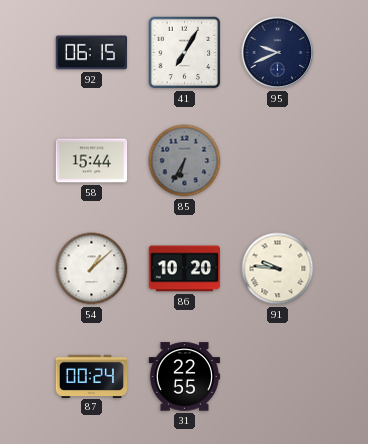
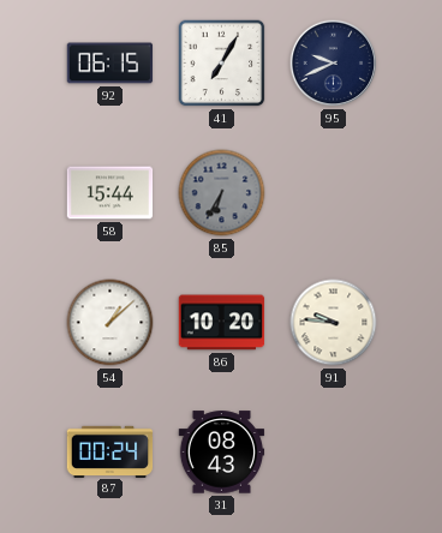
31: 22:55 -> 08:43
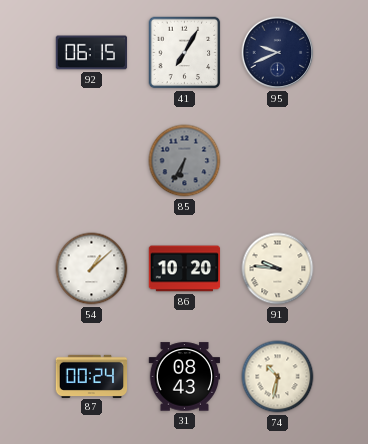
58: 15:44 -> none
74: none -> 10:32
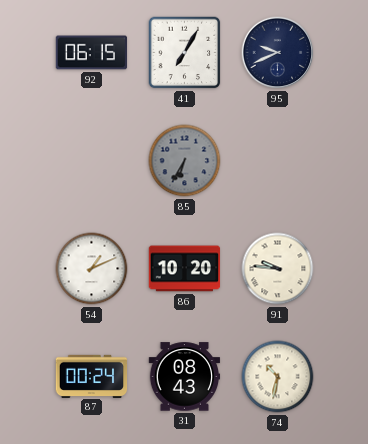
54: 1:08 -> 1:11
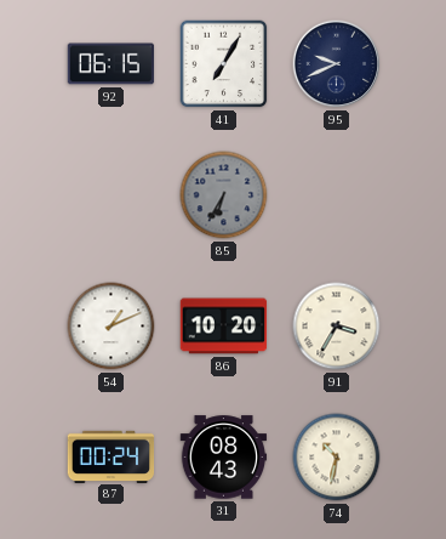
91: 9:46 -> 3:35
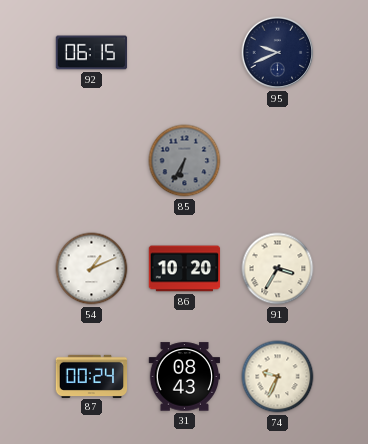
41: 7:05 -> none
74: 10:32 -> 9:34
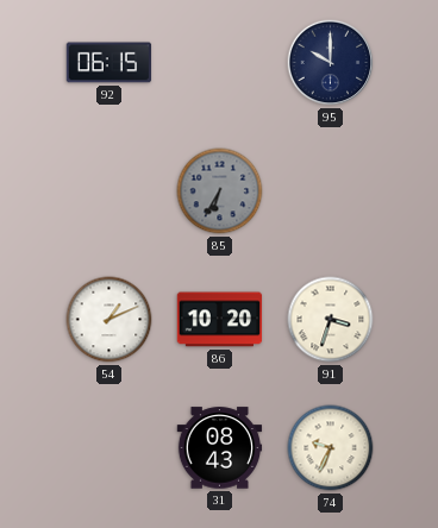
95: 9:41 -> 10:00
91: 3:35 -> 3:33
87: 00:24 -> none
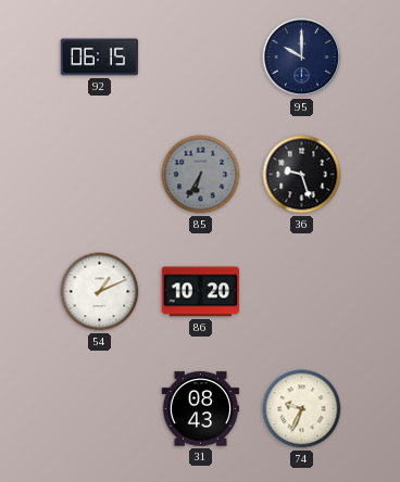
36: none -> 9:27
91: 3:33 -> none
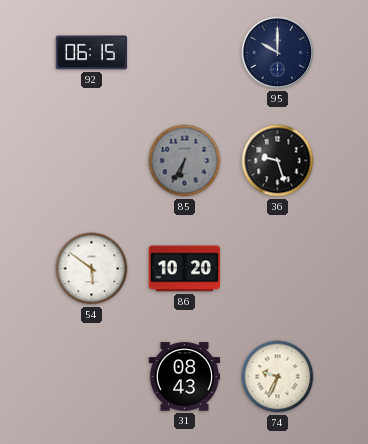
54: 1:11 -> 5:51
